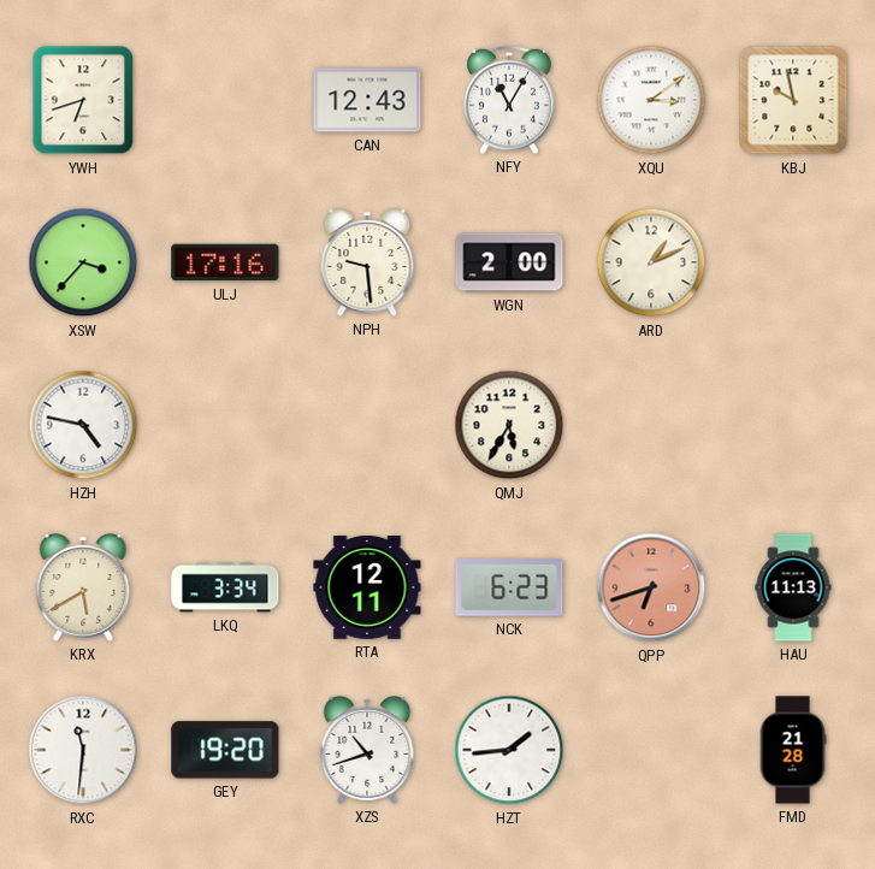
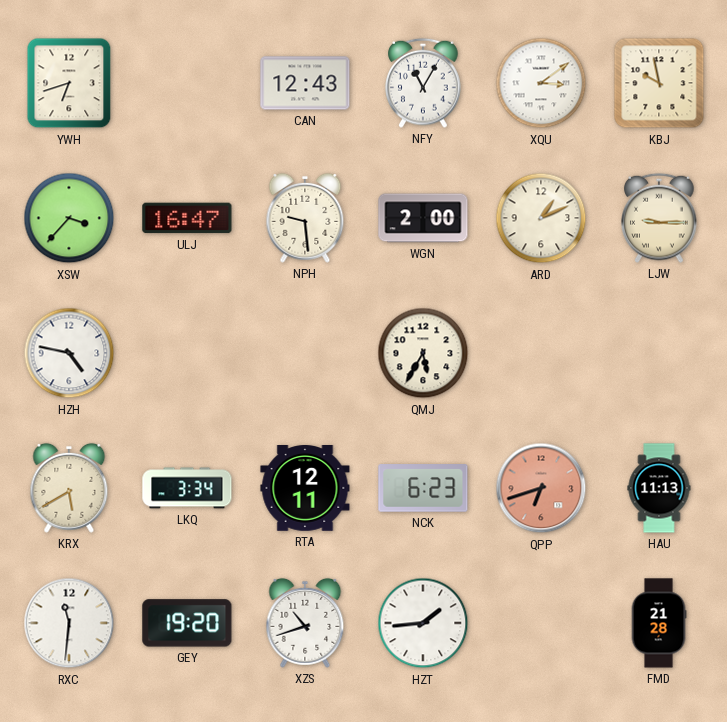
ULJ: 17:16 -> 16:47
LJW: none -> 9:15
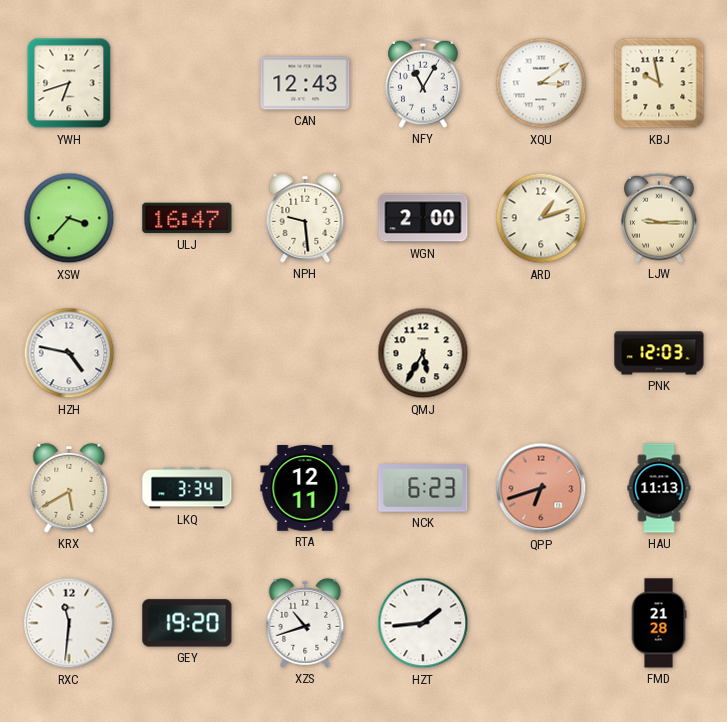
ARD: 1:11 -> 1:12
PNK: none -> 12:03
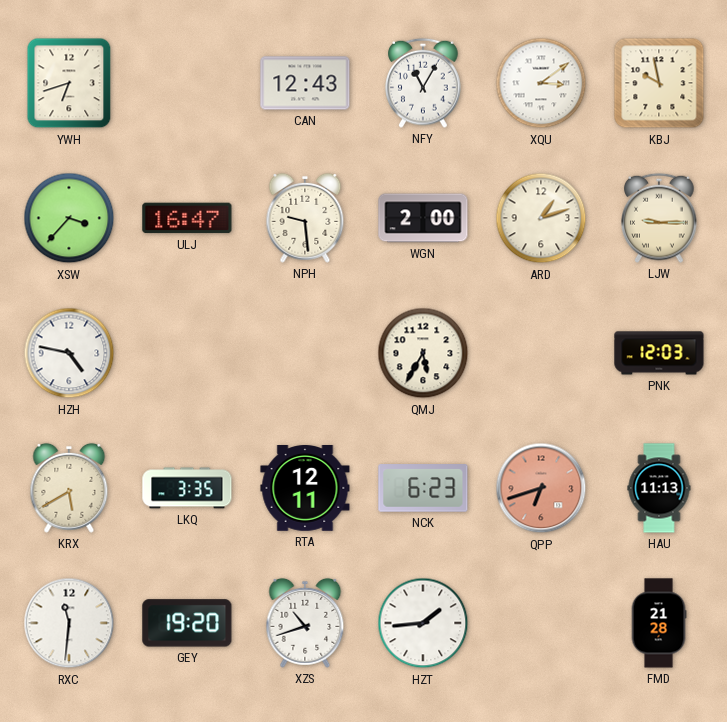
LKQ: 3:34 -> 3:35
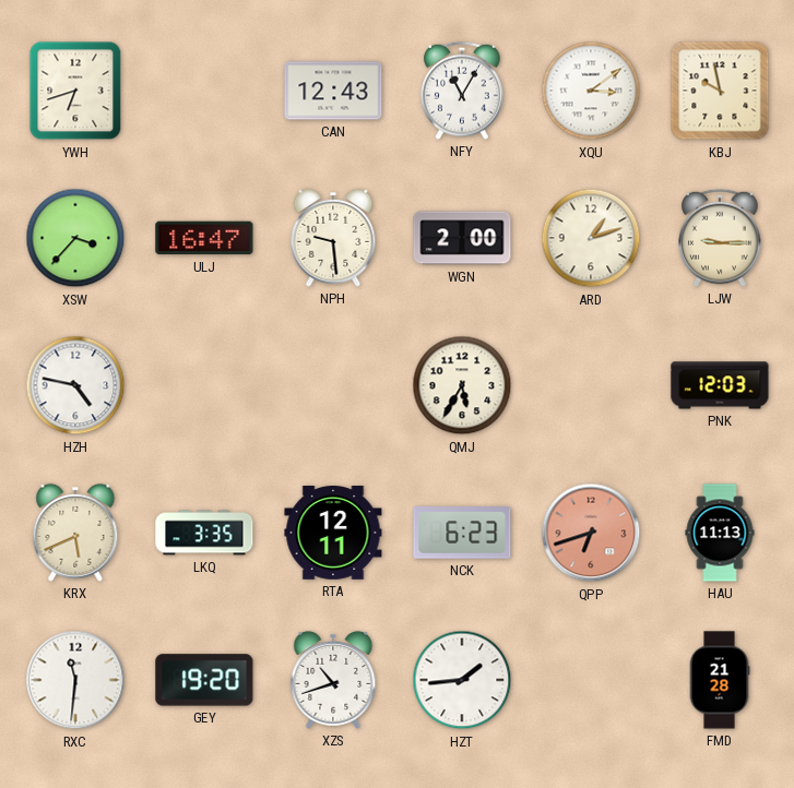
KRX: 5:40 -> 5:41
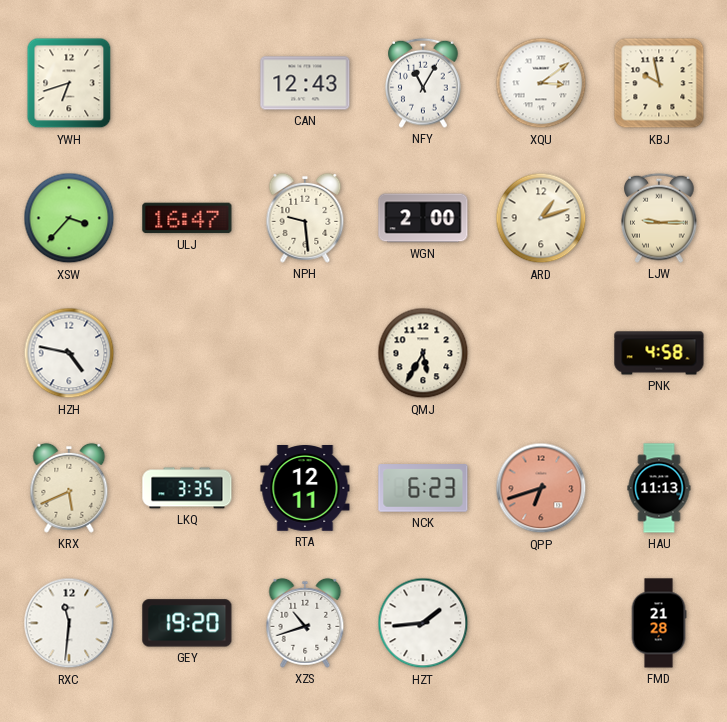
PNK: 12:03 -> 4:58
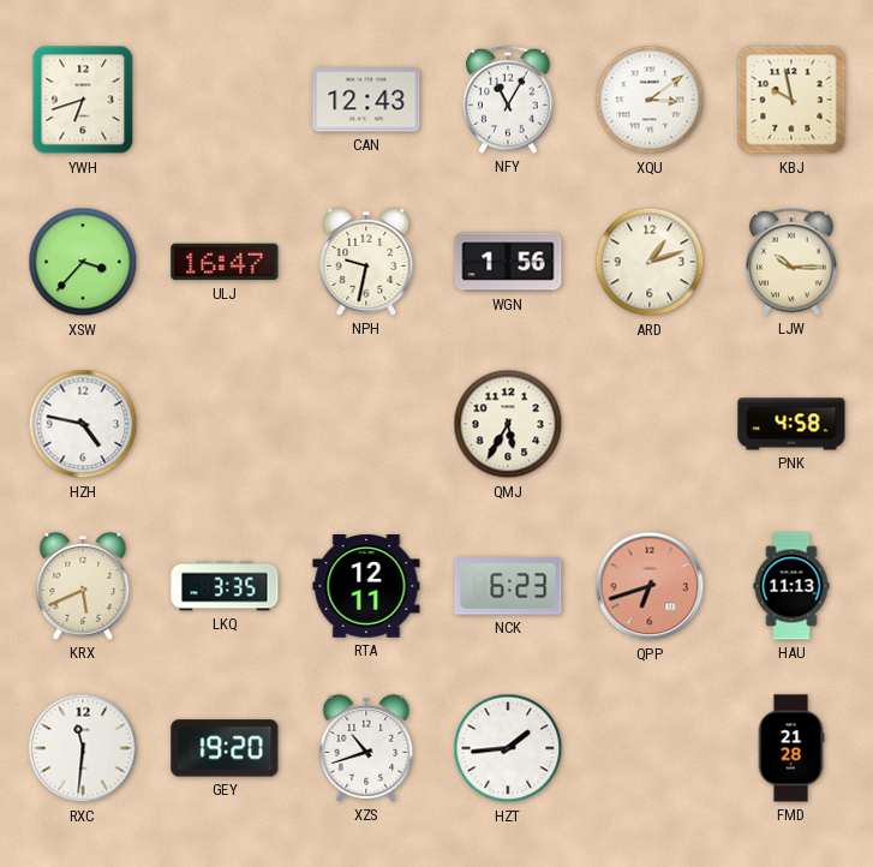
NPH: 9:29 -> 9:32
WGN: 2:00 -> 1:56
LJW: 9:15 -> 10:15
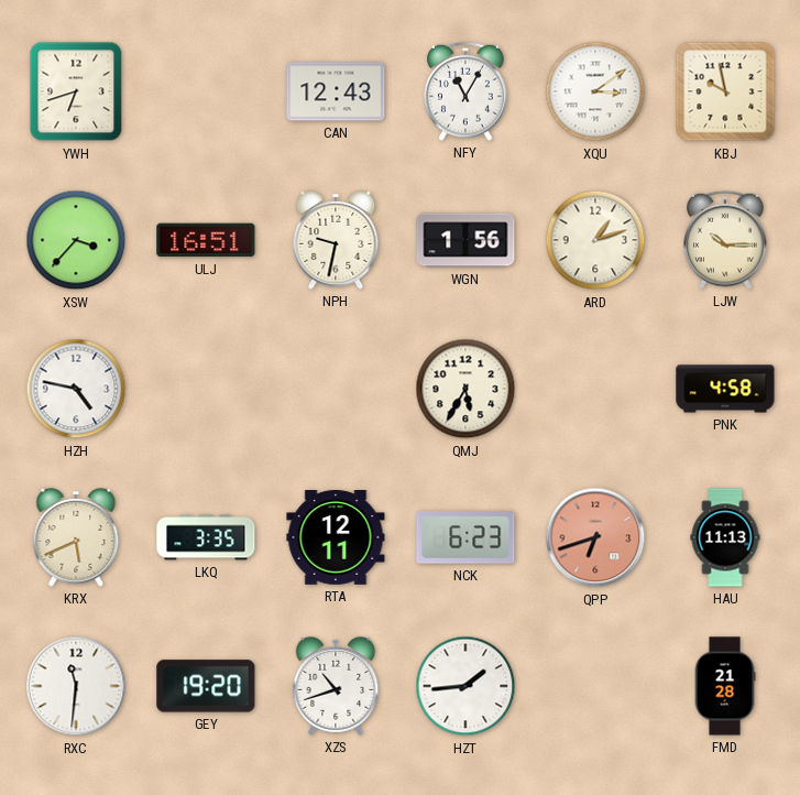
ULJ: 16:47 -> 16:51
